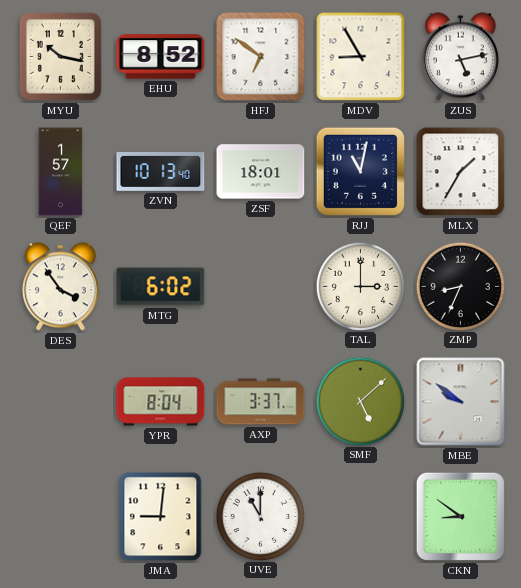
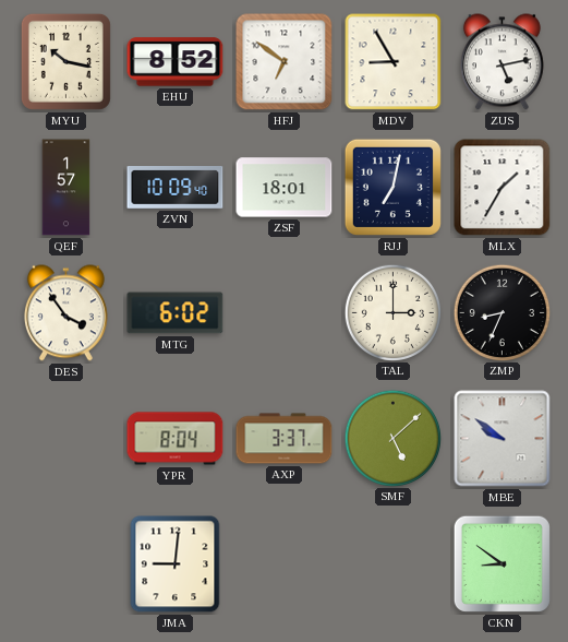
ZVN: 10:13 -> 10:09
RJJ: 11:02 -> 7:02
UVE: 11:00 -> none
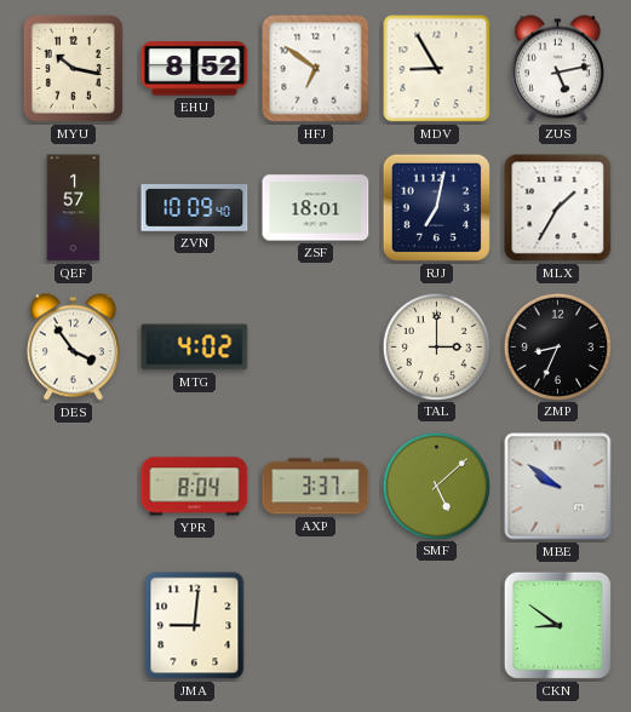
MTG: 6:02 -> 4:02
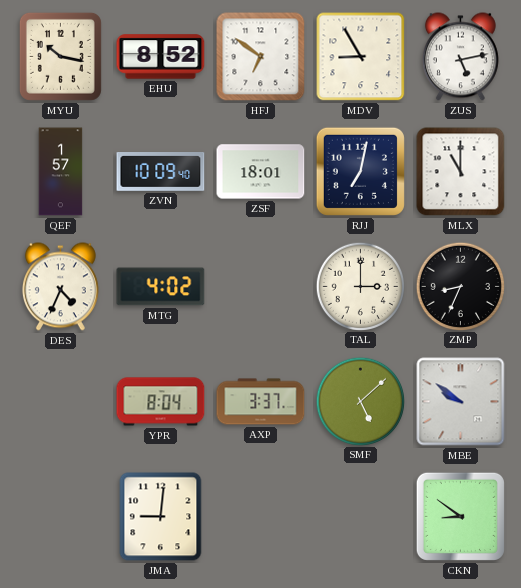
MLX: 1:35 -> 11:00
DES: 3:54 -> 4:34
